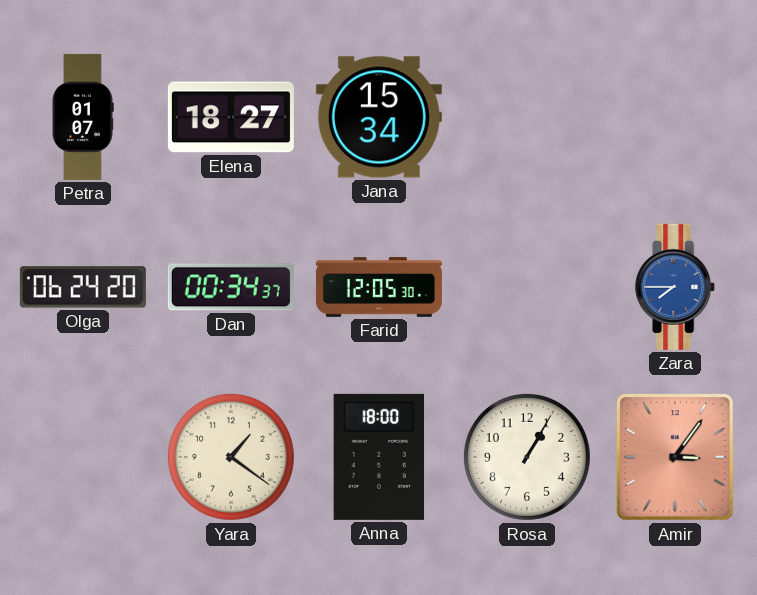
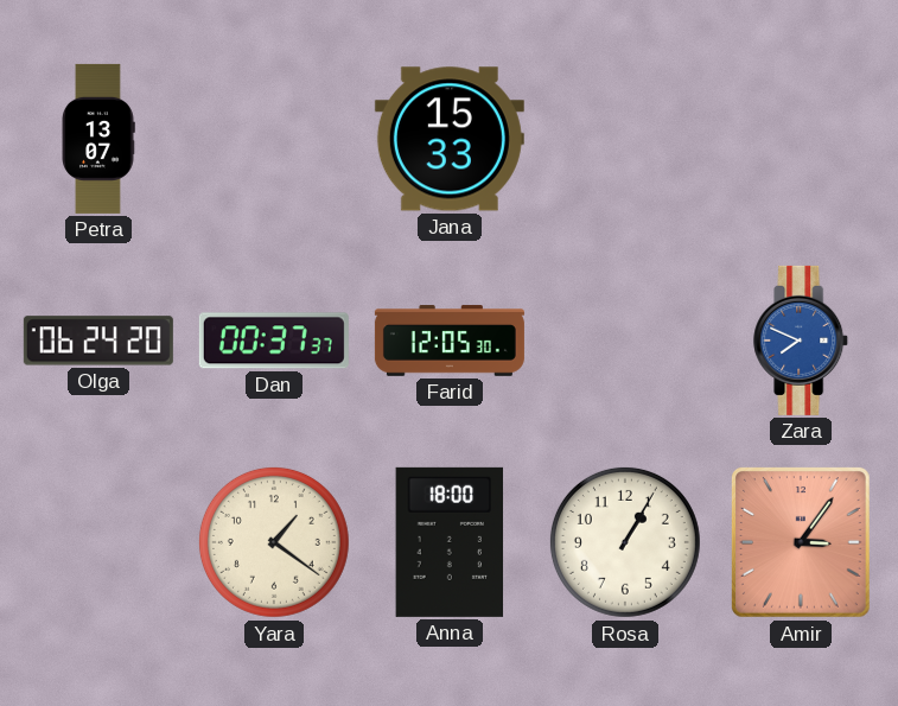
Petra: 01:07 -> 13:07
Elena: 18:27 -> none
Jana: 15:34 -> 15:33
Dan: 00:34 -> 00:37
Zara: 7:45 -> 7:49
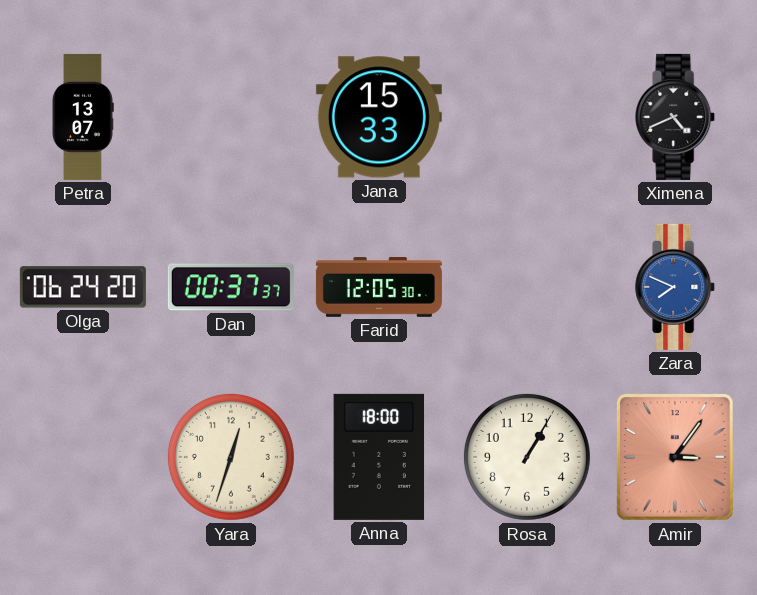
Ximena: none -> 4:41
Yara: 1:21 -> 12:33
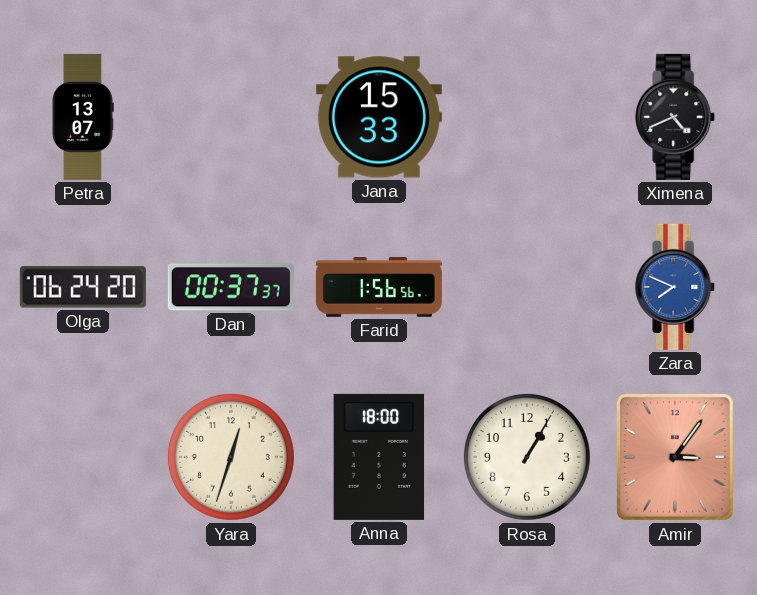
Farid: 12:05 -> 1:56
